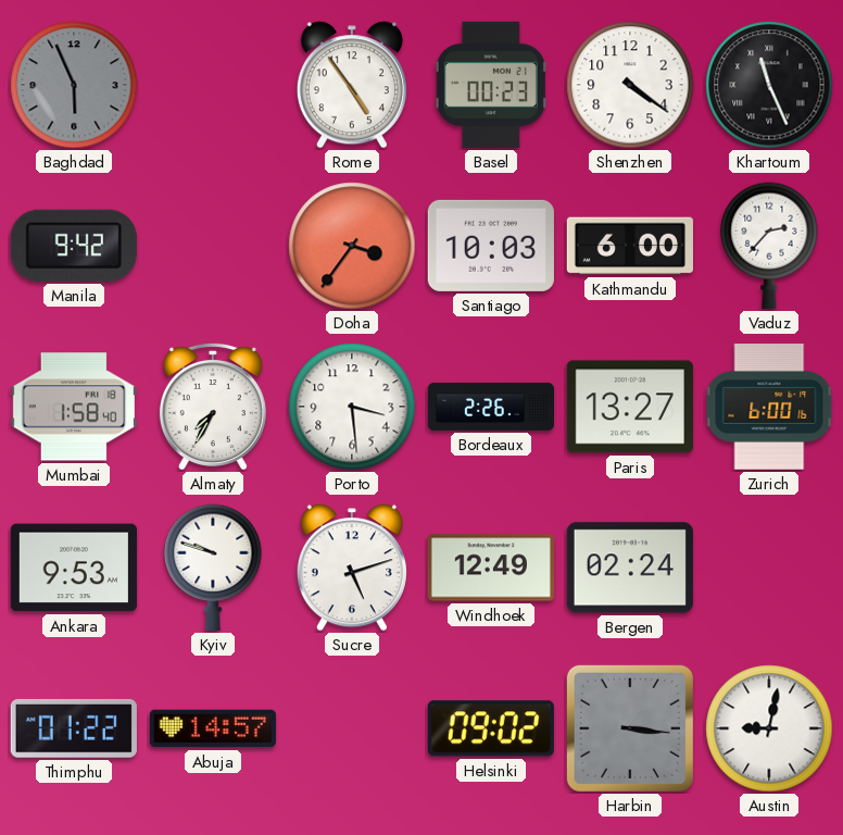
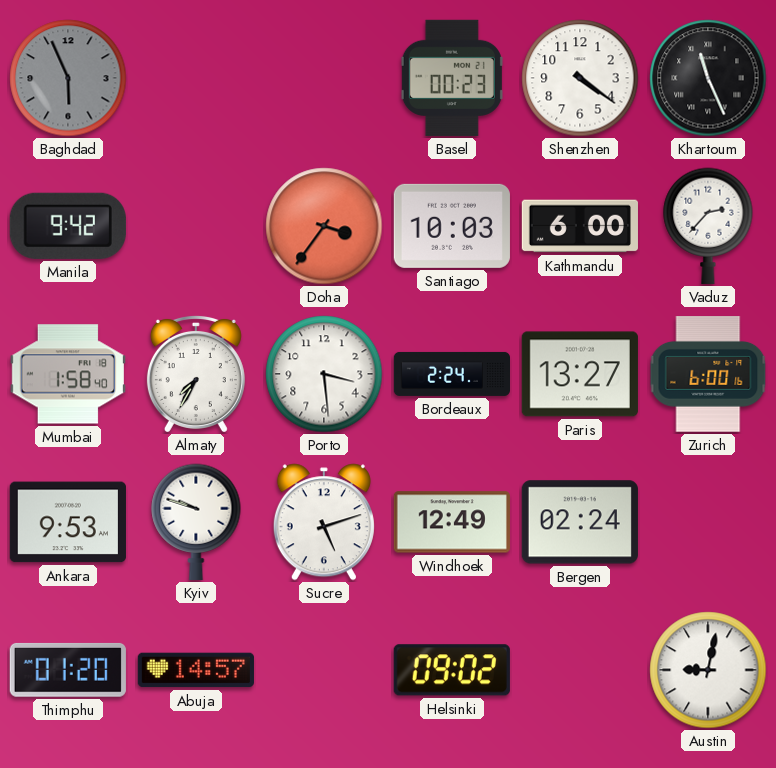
Rome: 4:54 -> none
Bordeaux: 2:26 -> 2:24
Thimphu: 01:22 -> 01:20
Harbin: 3:16 -> none
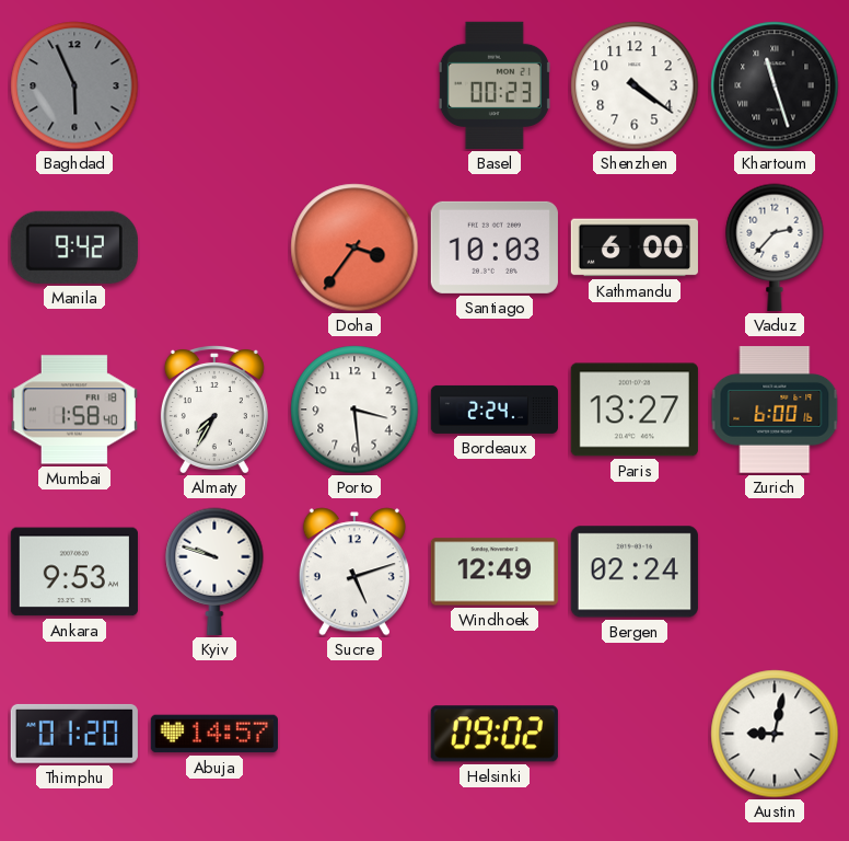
Khartoum: 11:26 -> 11:27
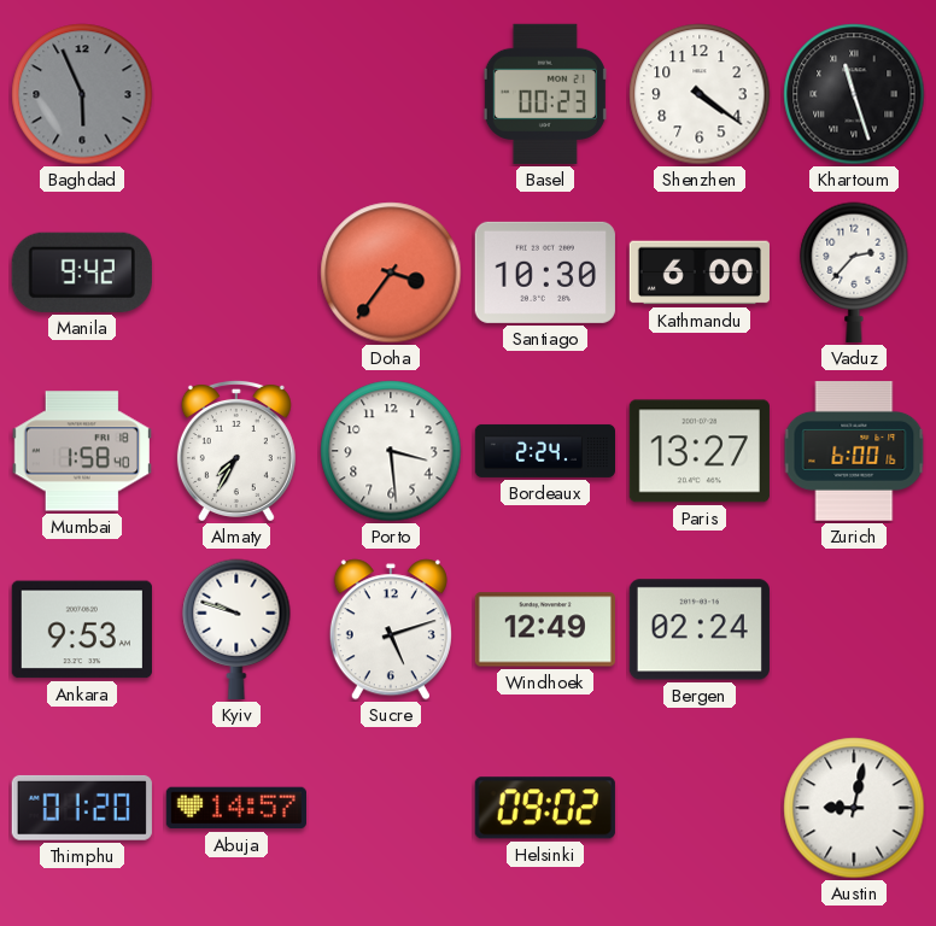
Santiago: 10:03 -> 10:30
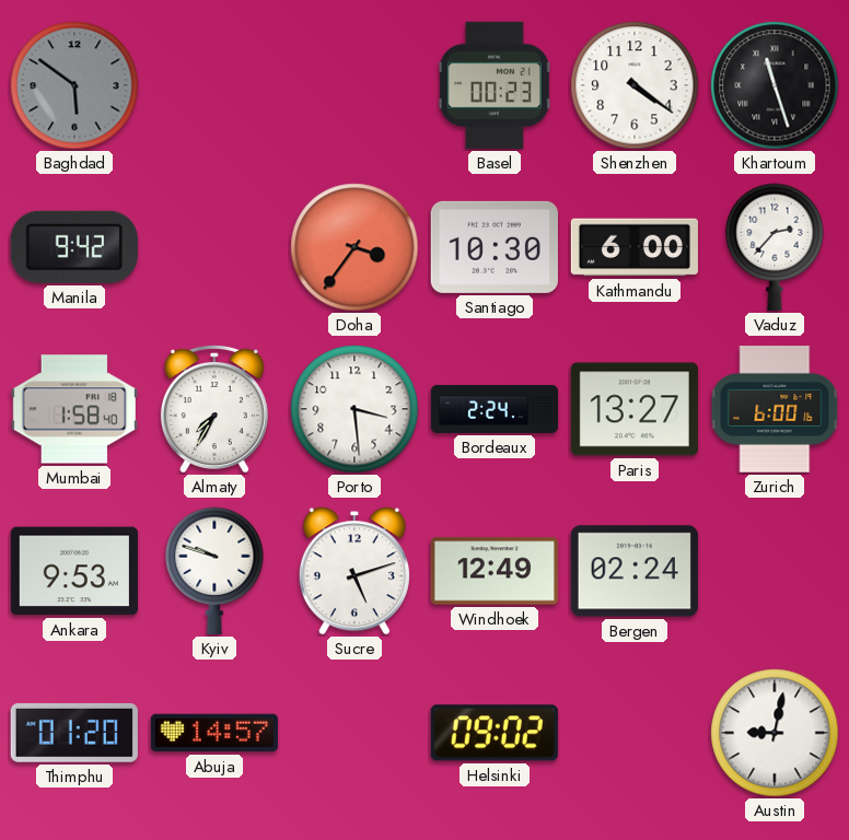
Baghdad: 5:56 -> 5:51
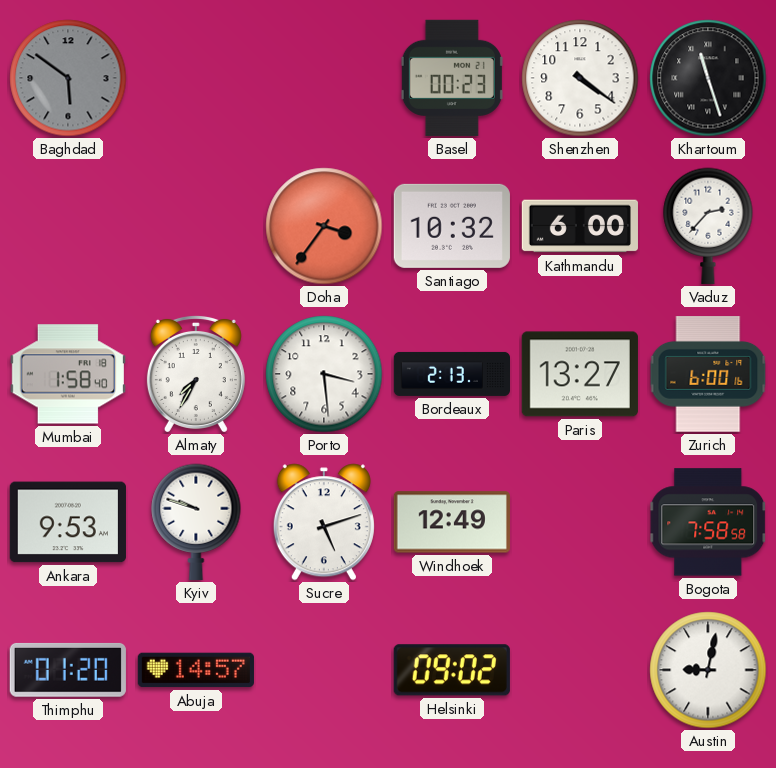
Manila: 9:42 -> none
Santiago: 10:30 -> 10:32
Bordeaux: 2:24 -> 2:13
Bergen: 02:24 -> none
Bogota: none -> 7:58
